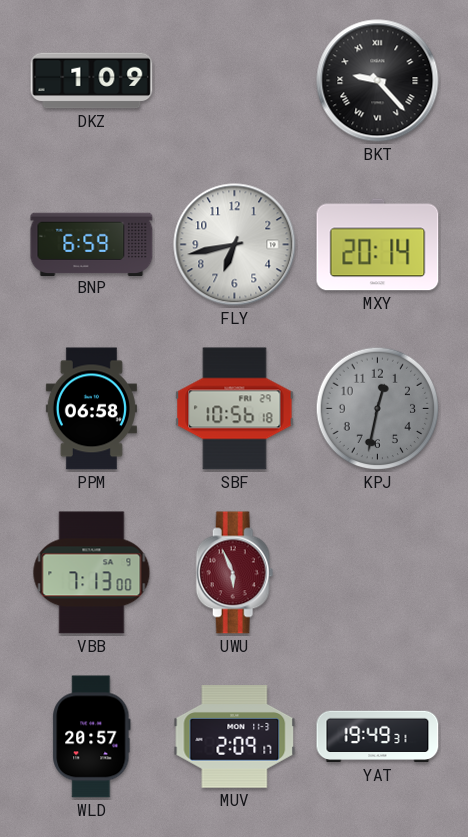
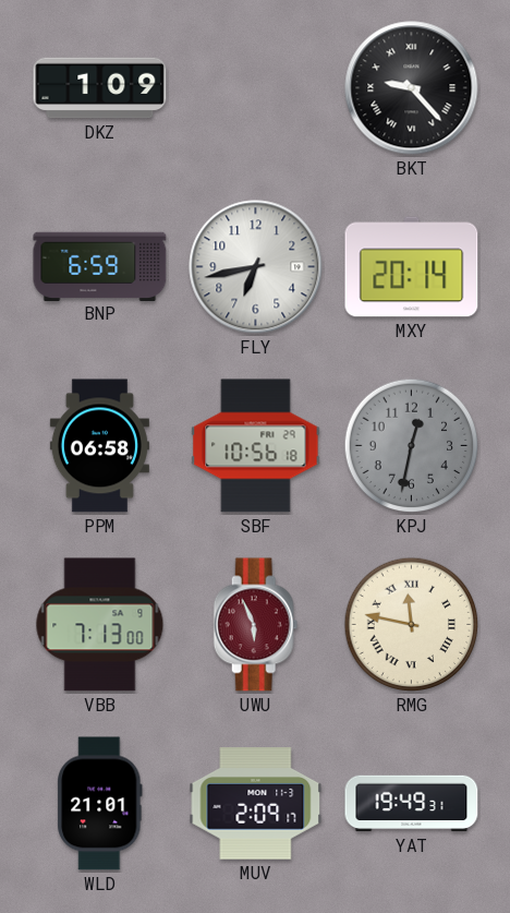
RMG: none -> 11:47
WLD: 20:57 -> 21:01
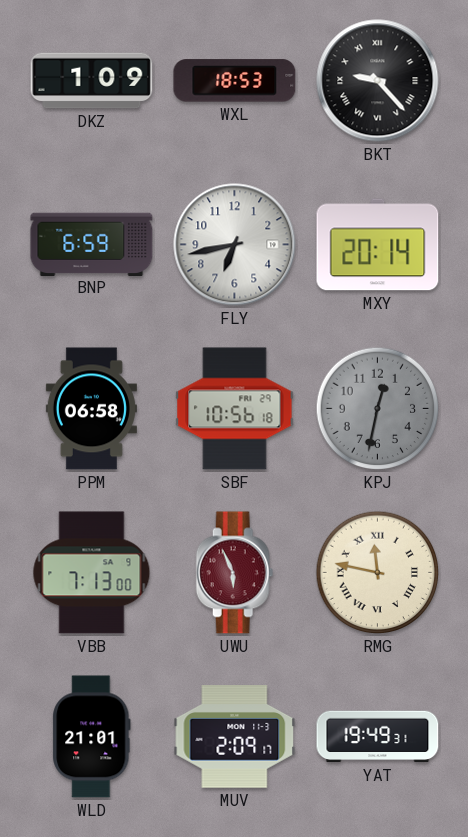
WXL: none -> 18:53
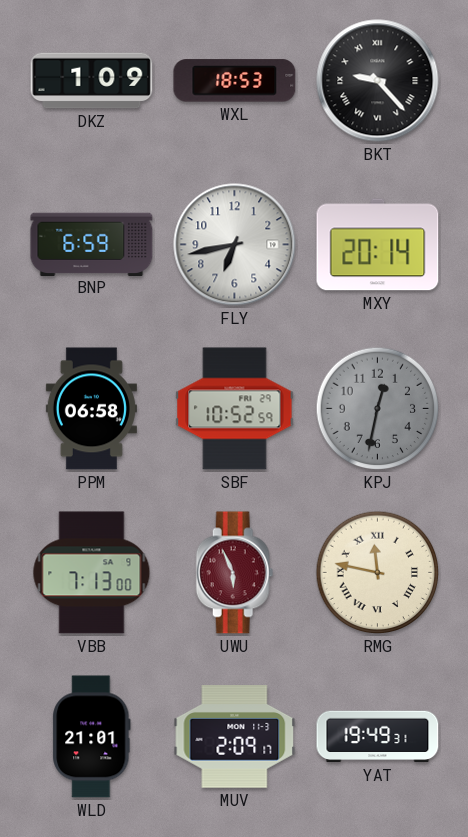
SBF: 10:56 -> 10:52
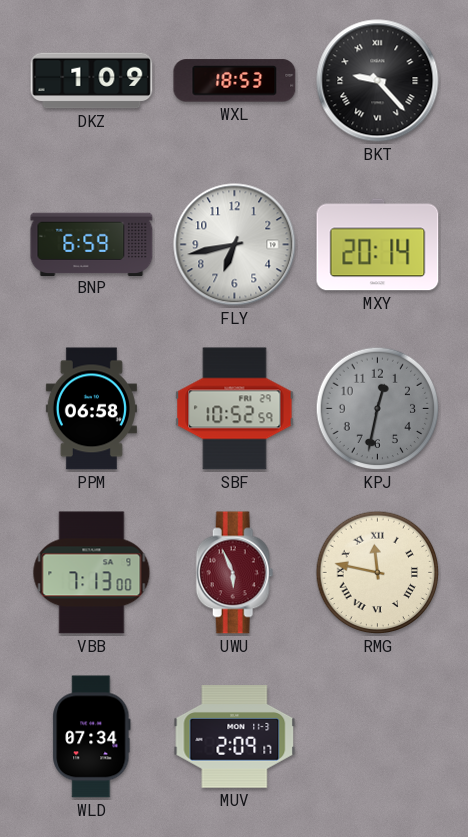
WLD: 21:01 -> 07:34
YAT: 19:49 -> none
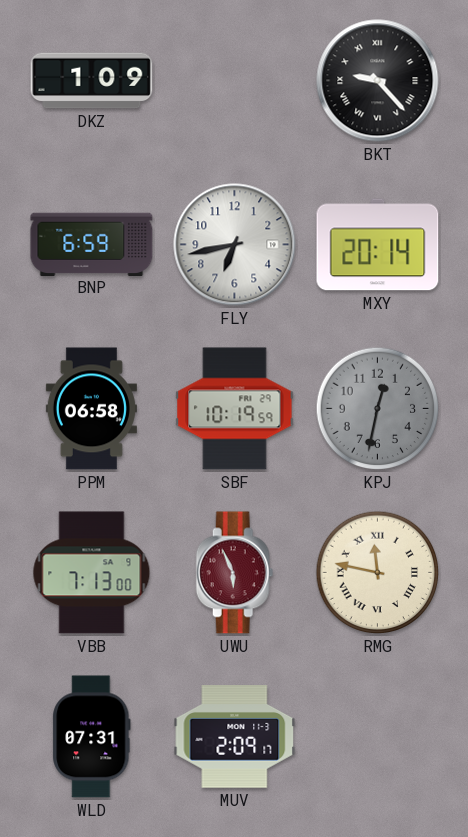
WXL: 18:53 -> none
SBF: 10:52 -> 10:19
WLD: 07:34 -> 07:31
